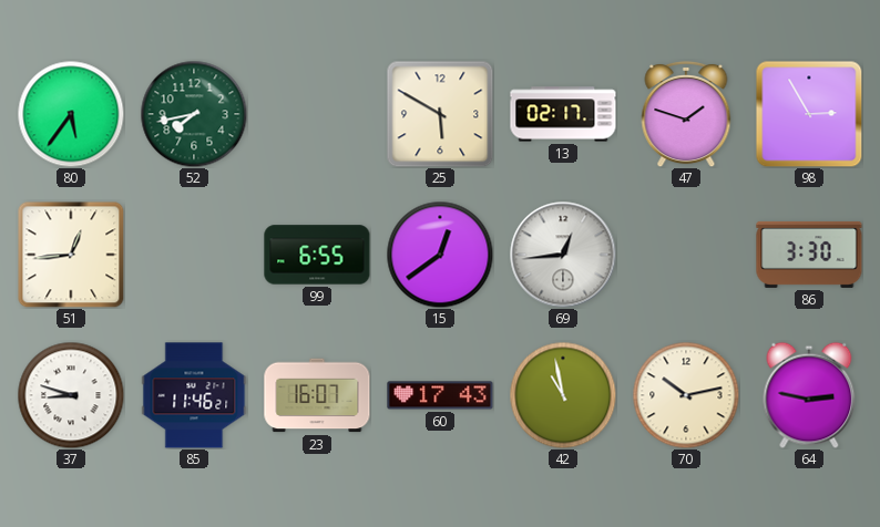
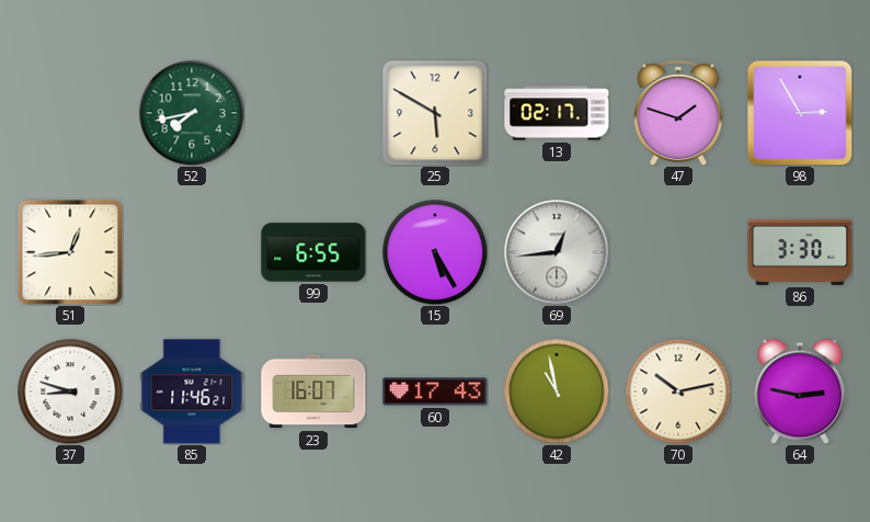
80: 5:36 -> none
15: 12:39 -> 5:25
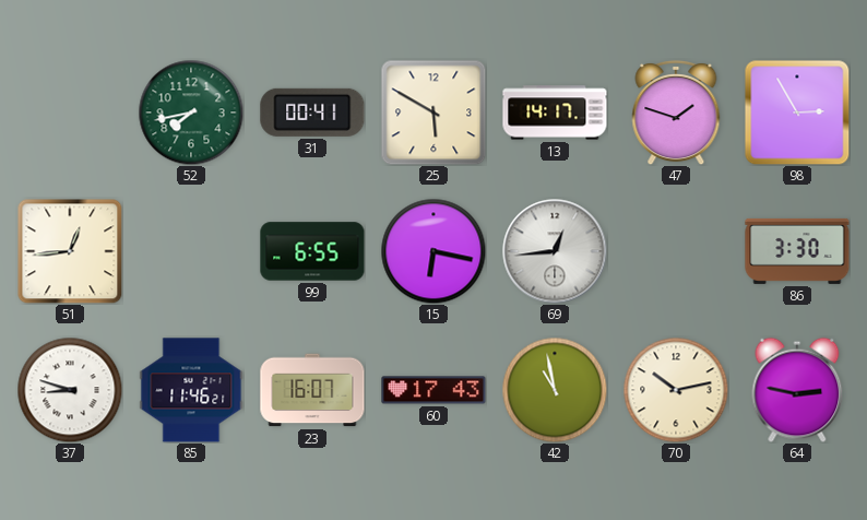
31: none -> 00:41
13: 02:17 -> 14:17
15: 5:25 -> 6:17
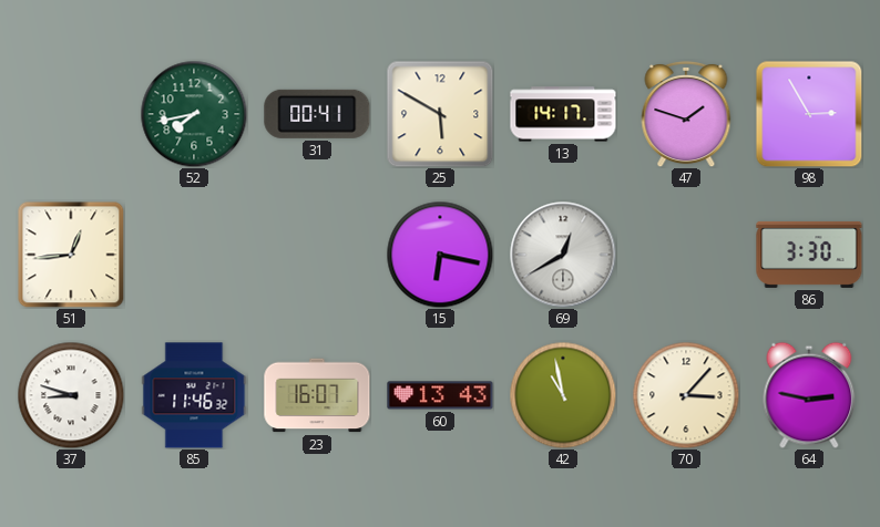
99: 6:55 -> none
69: 12:44 -> 12:40
85: 11:46:21 -> 11:46:32
60: 17:43 -> 13:43
70: 10:13 -> 3:07
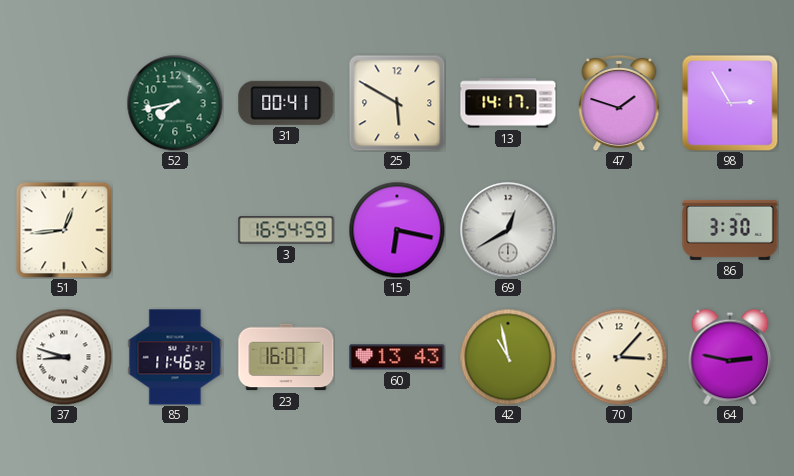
3: none -> 16:54
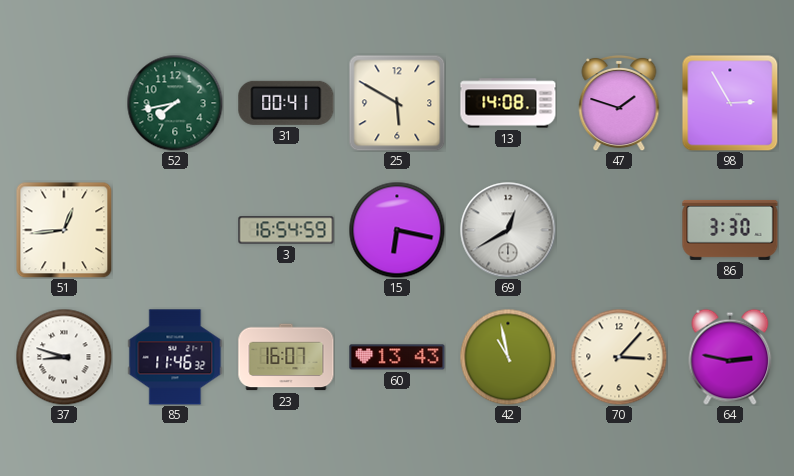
13: 14:17 -> 14:08
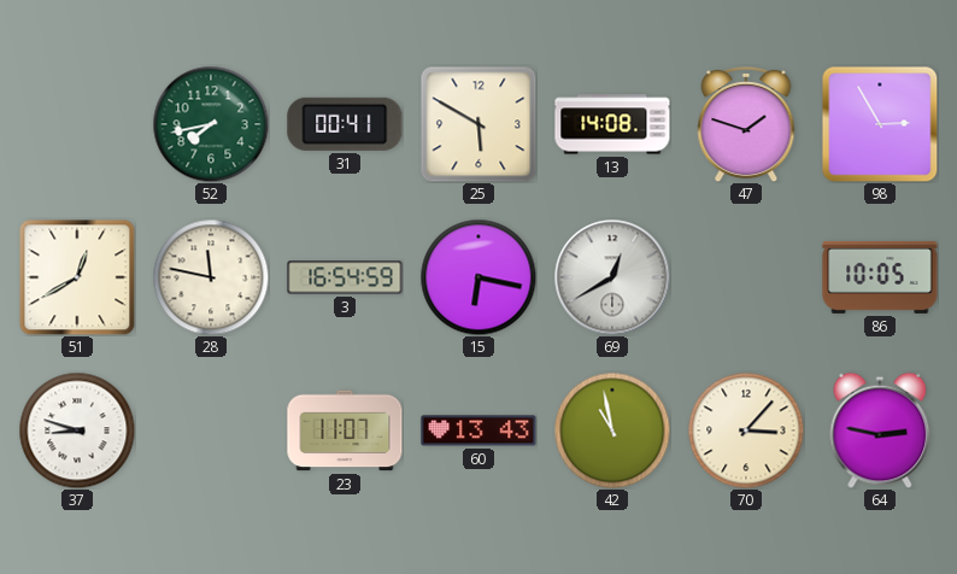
51: 12:44 -> 12:40
28: none -> 11:47
86: 3:30 -> 10:05
85: 11:46 -> none
23: 16:07 -> 11:07
